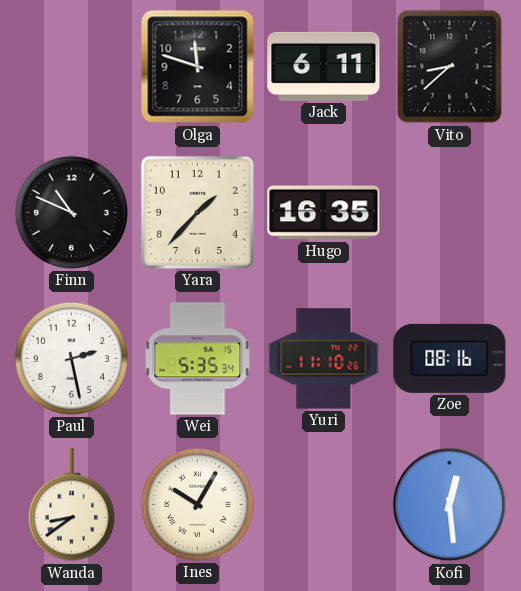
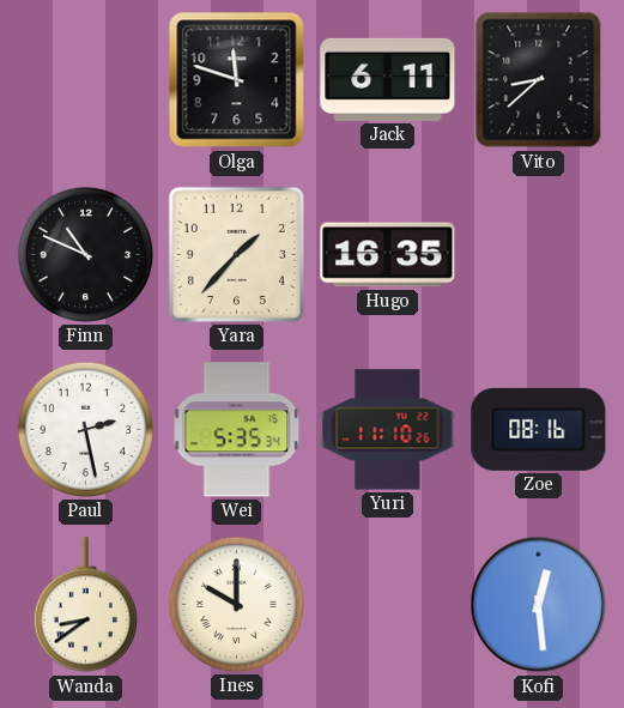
Ines: 10:05 -> 10:00
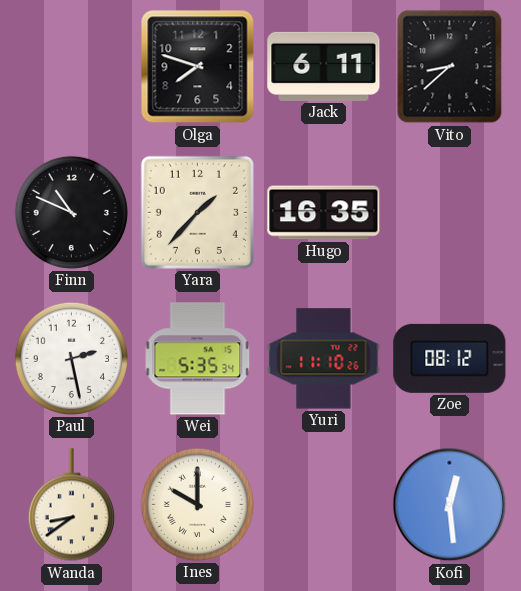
Olga: 11:48 -> 7:48
Zoe: 08:16 -> 08:12
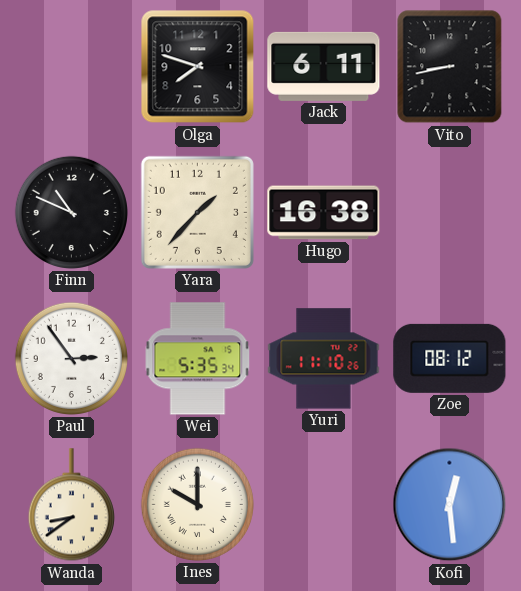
Vito: 8:38 -> 8:43
Hugo: 16:35 -> 16:38
Paul: 2:28 -> 2:54
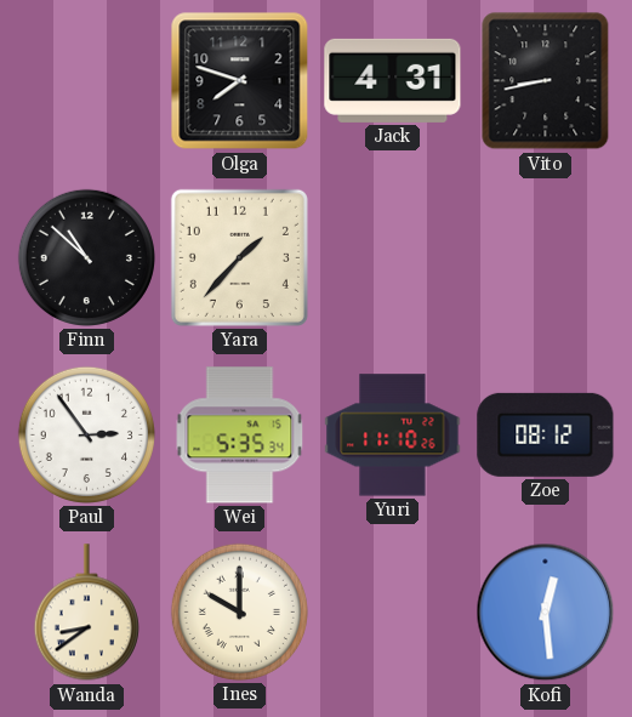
Jack: 6:11 -> 4:31
Finn: 10:49 -> 10:52
Hugo: 16:38 -> none
